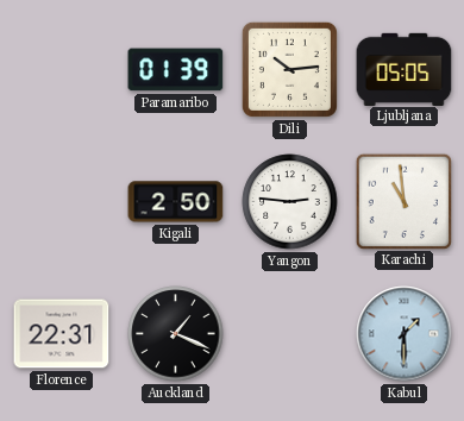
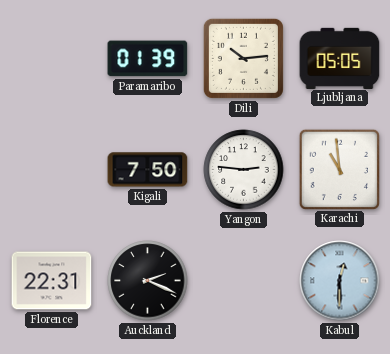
Kigali: 2:50 -> 7:50
Auckland: 1:19 -> 2:19
Kabul: 1:30 -> 12:30
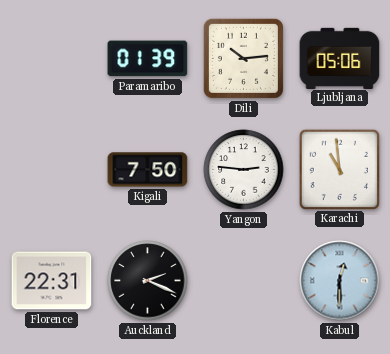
Ljubljana: 05:05 -> 05:06
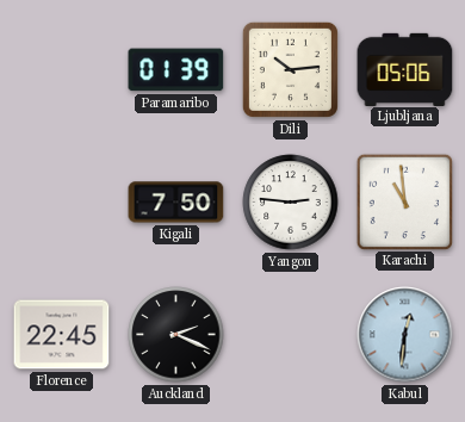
Florence: 22:31 -> 22:45
Kabul: 12:30 -> 12:31
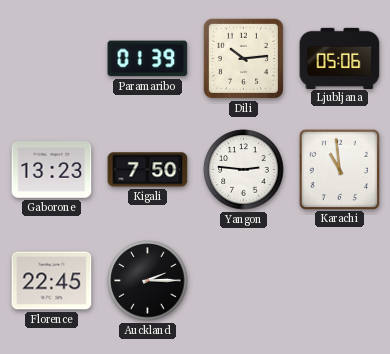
Gaborone: none -> 13:23
Auckland: 2:19 -> 2:15
Kabul: 12:31 -> none
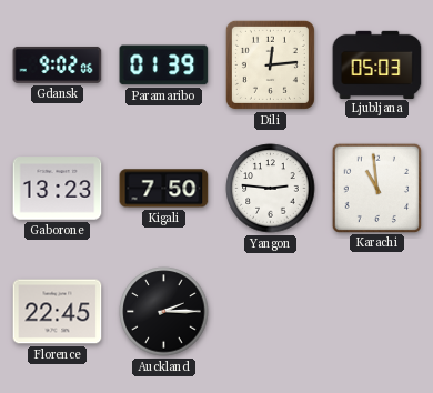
Gdansk: none -> 9:02
Dili: 10:14 -> 12:14
Ljubljana: 05:06 -> 05:03
